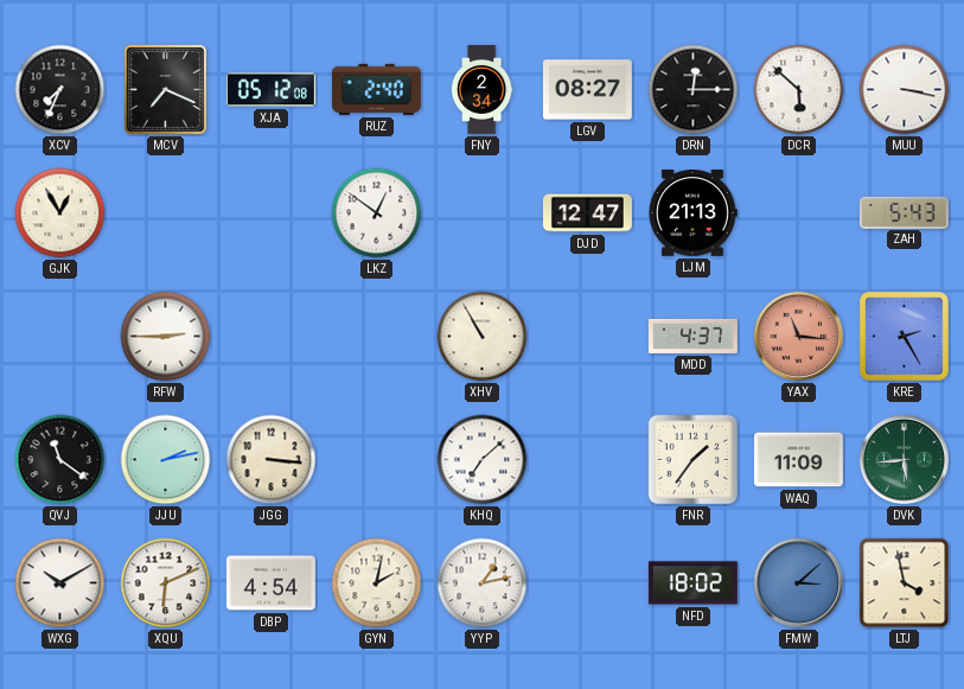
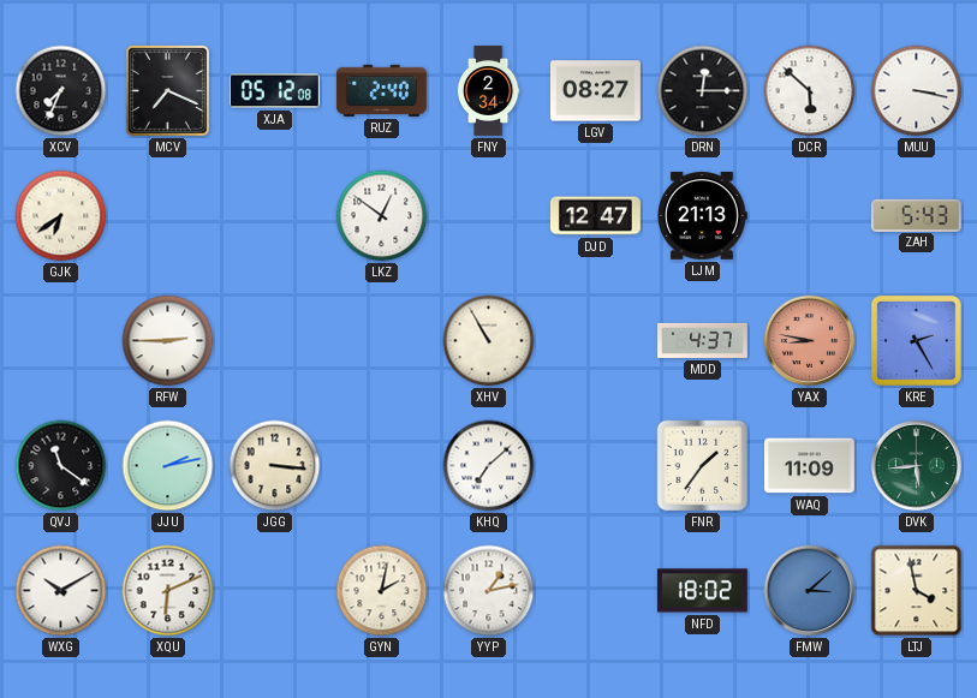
GJK: 12:55 -> 6:39
YAX: 11:16 -> 8:47
DBP: 4:54 -> none
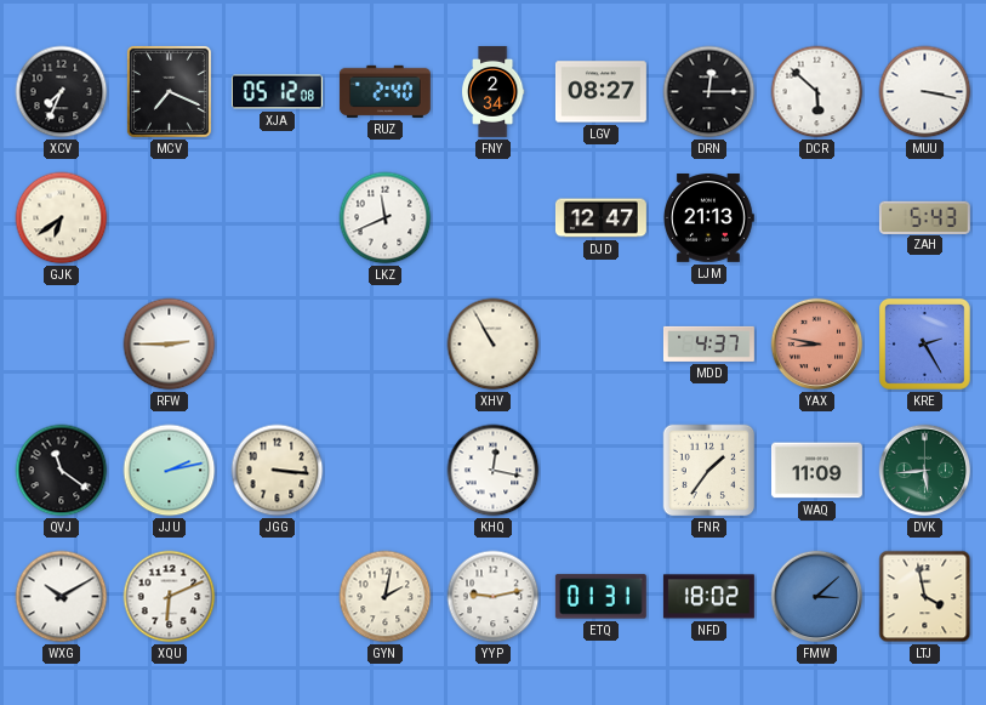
LKZ: 12:51 -> 11:41
KHQ: 7:08 -> 12:17
YYP: 1:13 -> 9:13
ETQ: none -> 01:31
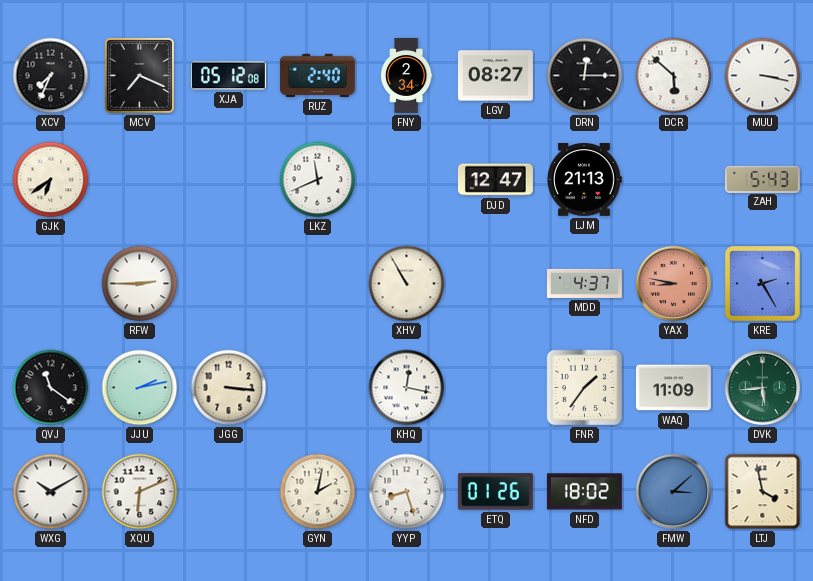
YYP: 9:13 -> 8:27
ETQ: 01:31 -> 01:26
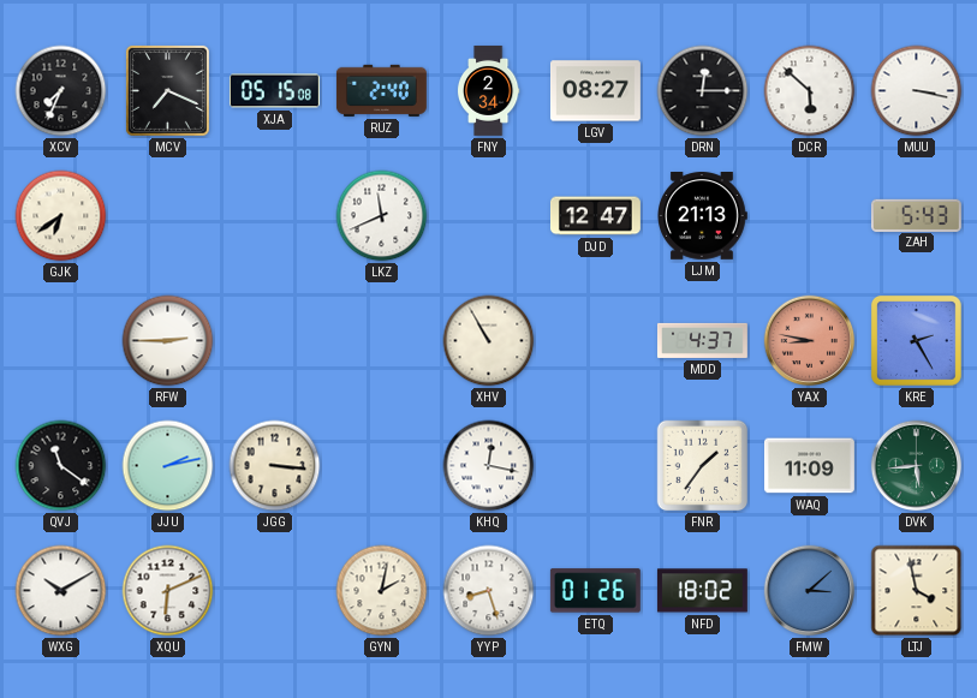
XJA: 05:12 -> 05:15
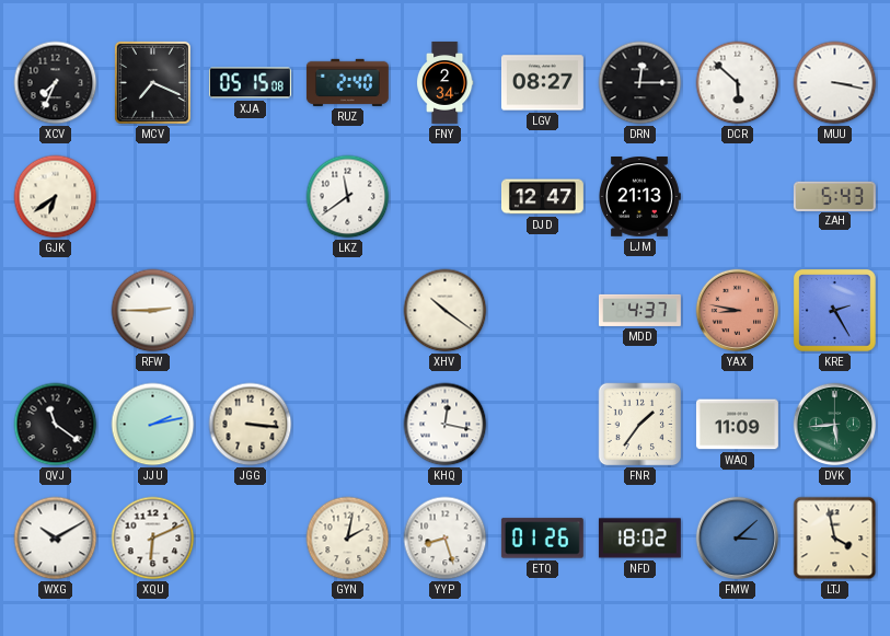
LKZ: 11:41 -> 11:39
XHV: 10:55 -> 10:21
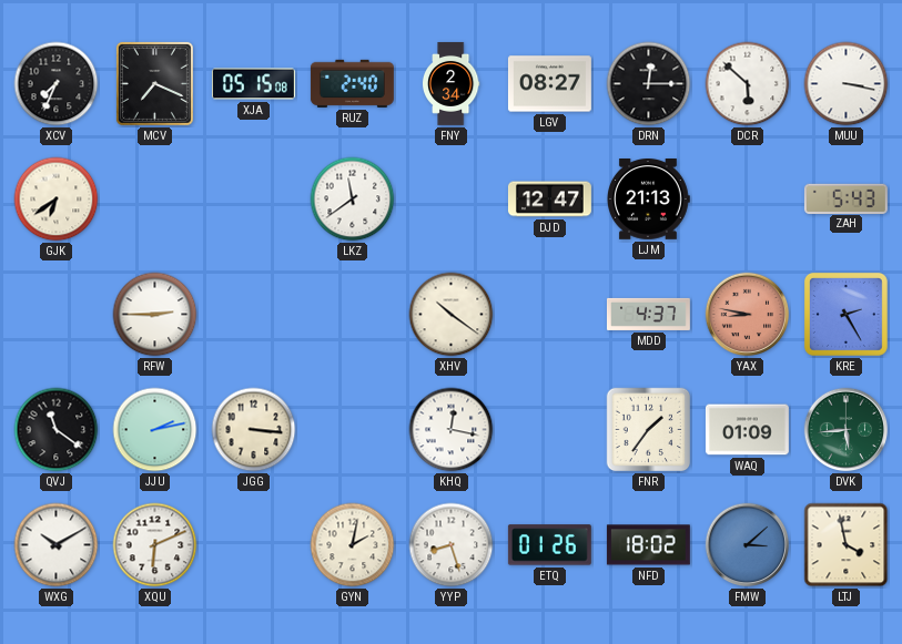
WAQ: 11:09 -> 01:09
